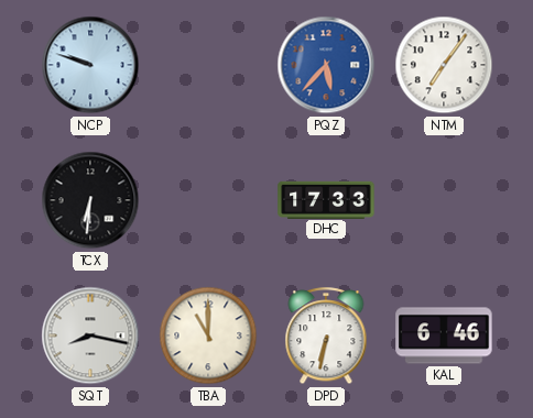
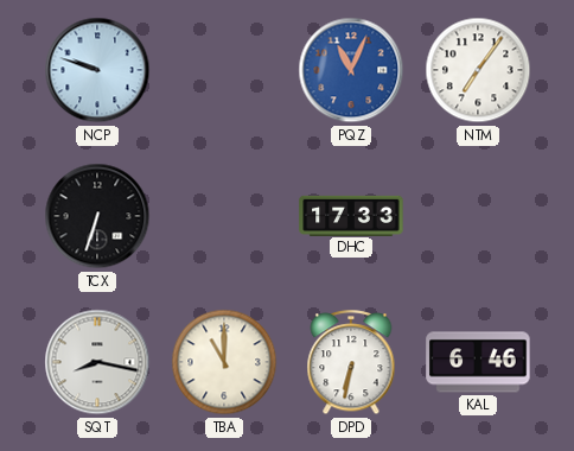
PQZ: 5:37 -> 11:04
TCX: 6:31 -> 6:33
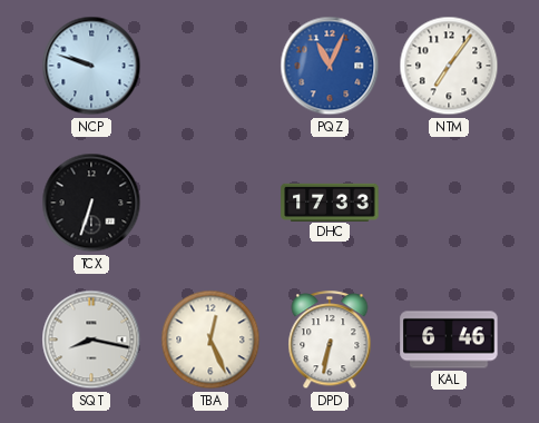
TBA: 11:00 -> 12:26
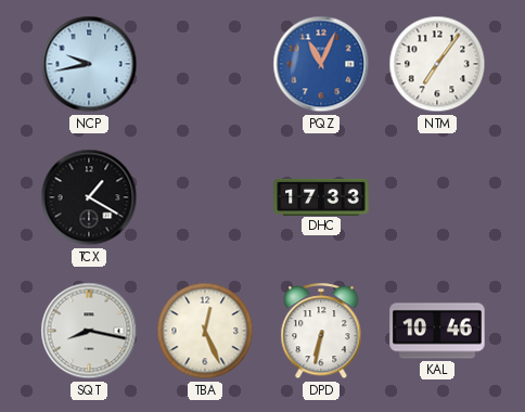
NCP: 9:48 -> 9:43
TCX: 6:33 -> 1:20
KAL: 6:46 -> 10:46
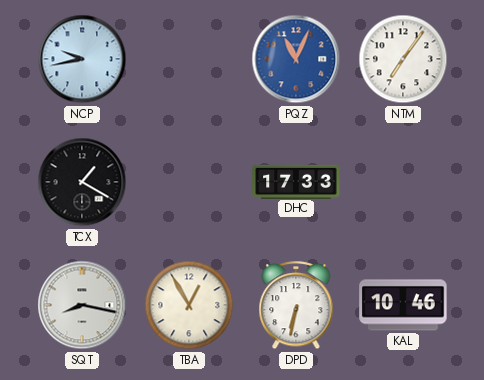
TBA: 12:26 -> 12:55
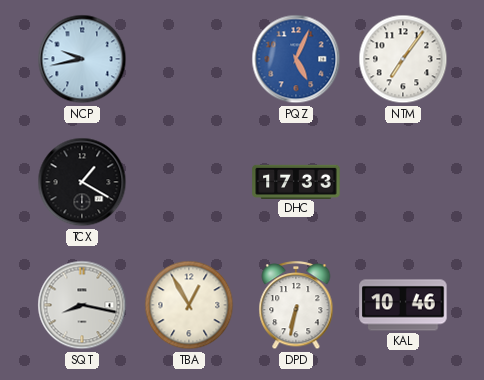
PQZ: 11:04 -> 5:04
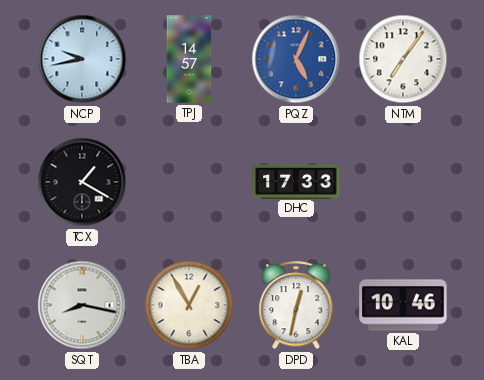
TPJ: none -> 14:57
DPD: 6:32 -> 12:32
